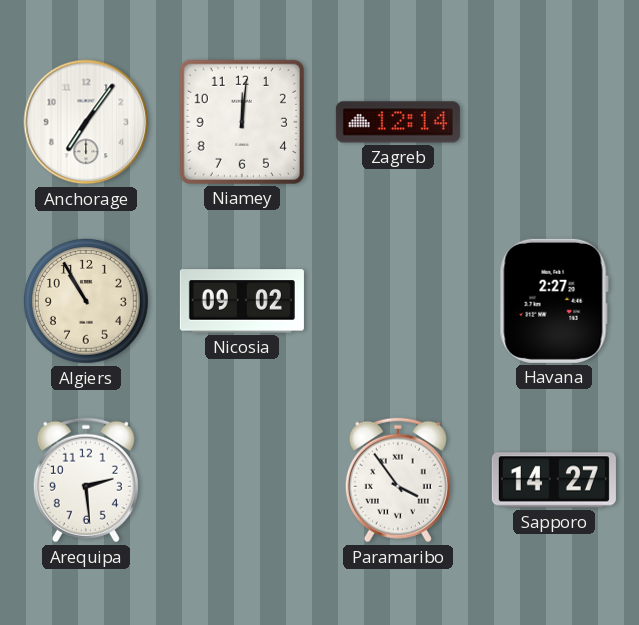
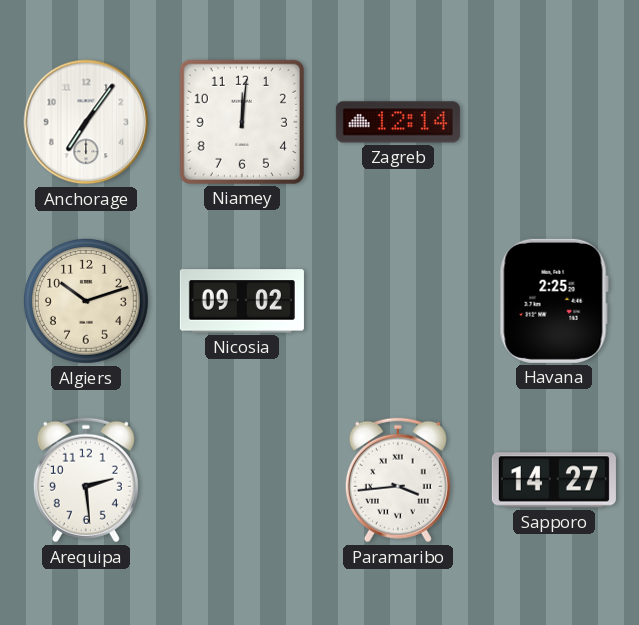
Algiers: 10:55 -> 10:12
Havana: 2:27 -> 2:25
Paramaribo: 3:54 -> 3:44
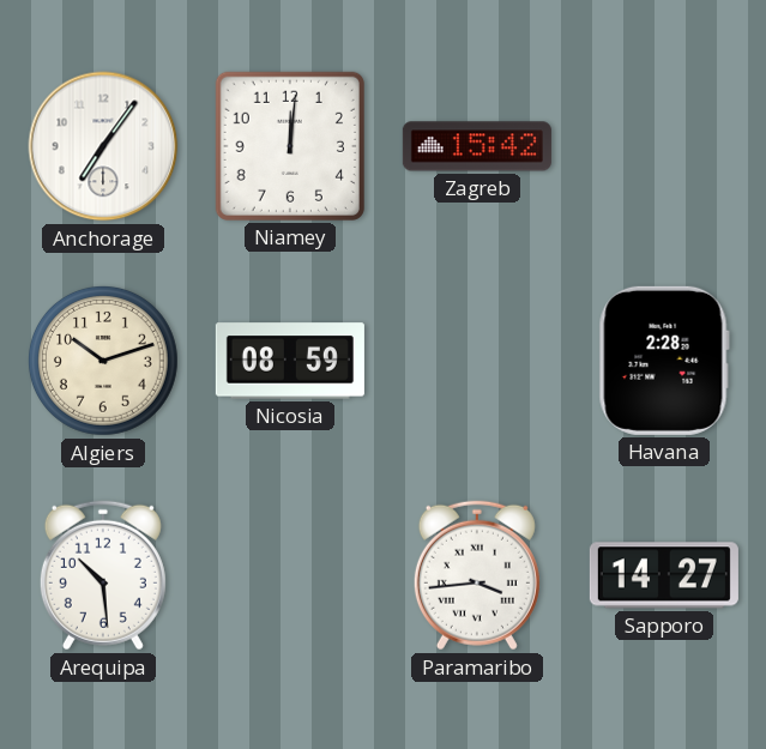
Zagreb: 12:14 -> 15:42
Nicosia: 09:02 -> 08:59
Havana: 2:25 -> 2:28
Arequipa: 2:29 -> 10:29
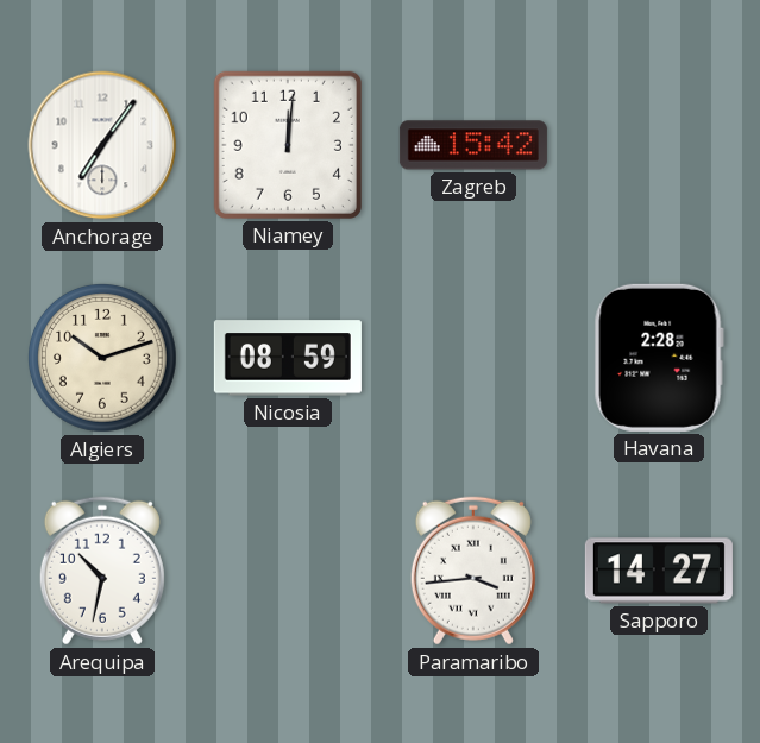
Arequipa: 10:29 -> 10:32
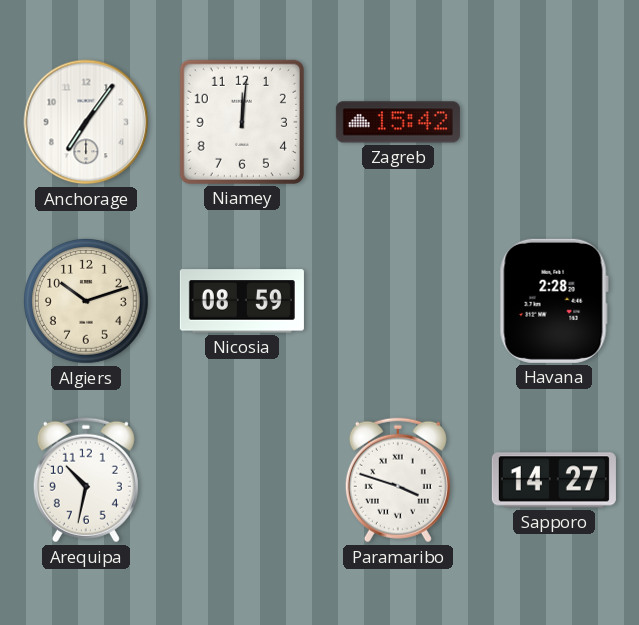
Paramaribo: 3:44 -> 3:48
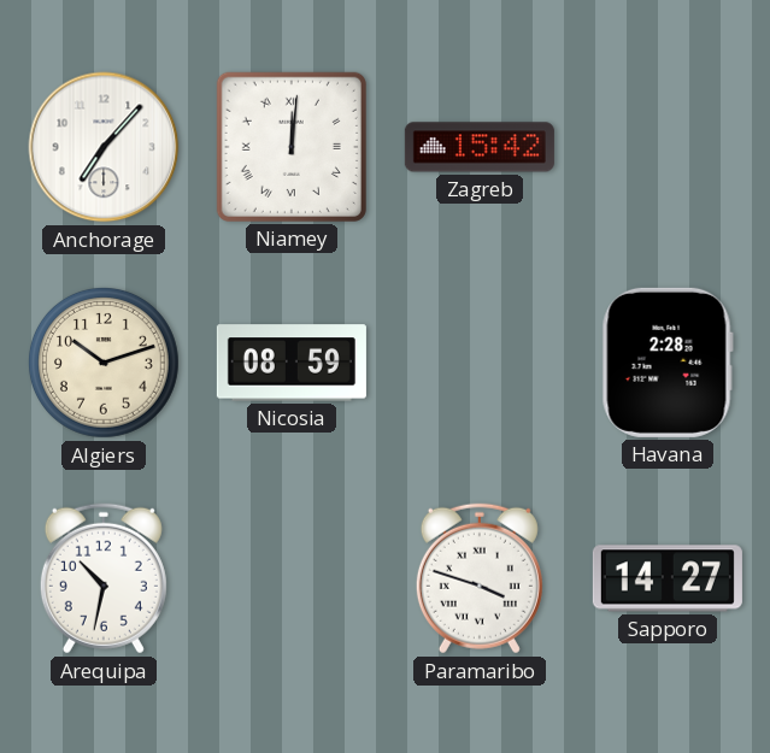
Anchorage: 7:06 -> 7:07
Niamey numerals: Arabic -> Roman
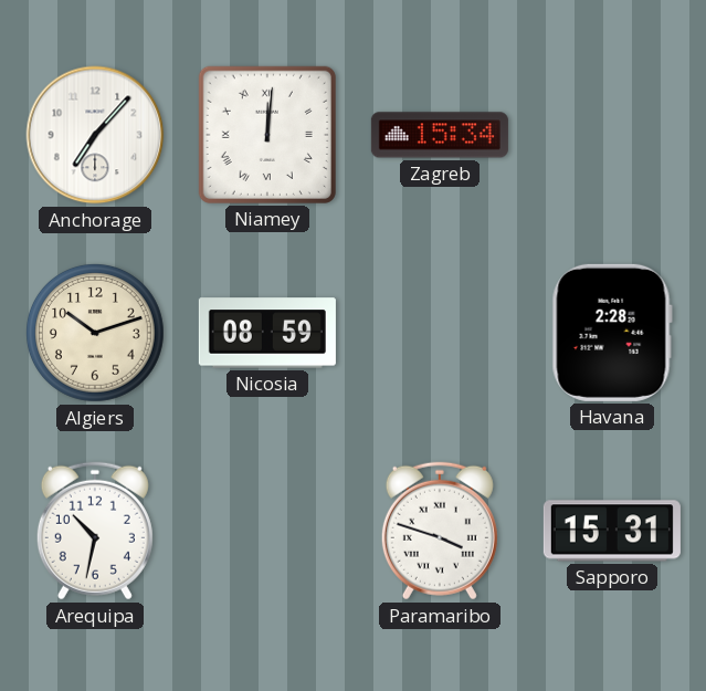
Zagreb: 15:42 -> 15:34
Sapporo: 14:27 -> 15:31
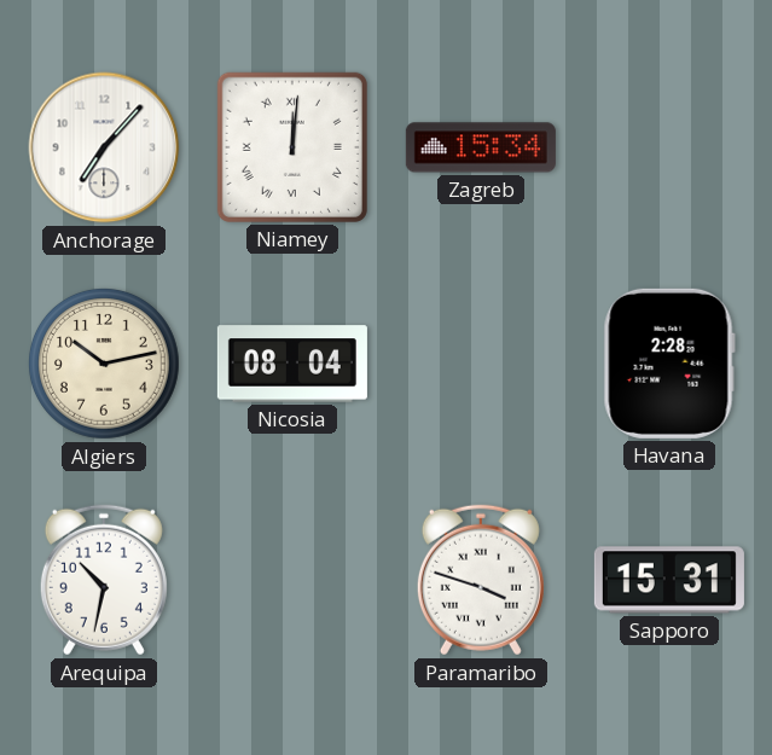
Algiers: 10:12 -> 10:13
Nicosia: 08:59 -> 08:04
